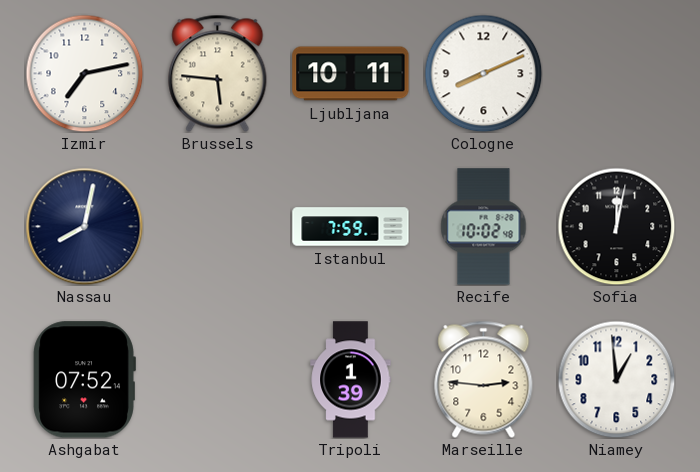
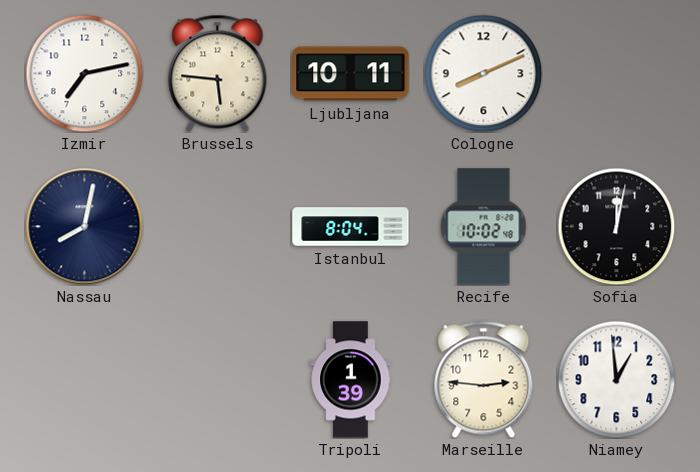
Istanbul: 7:59 -> 8:04
Ashgabat: 07:52 -> none
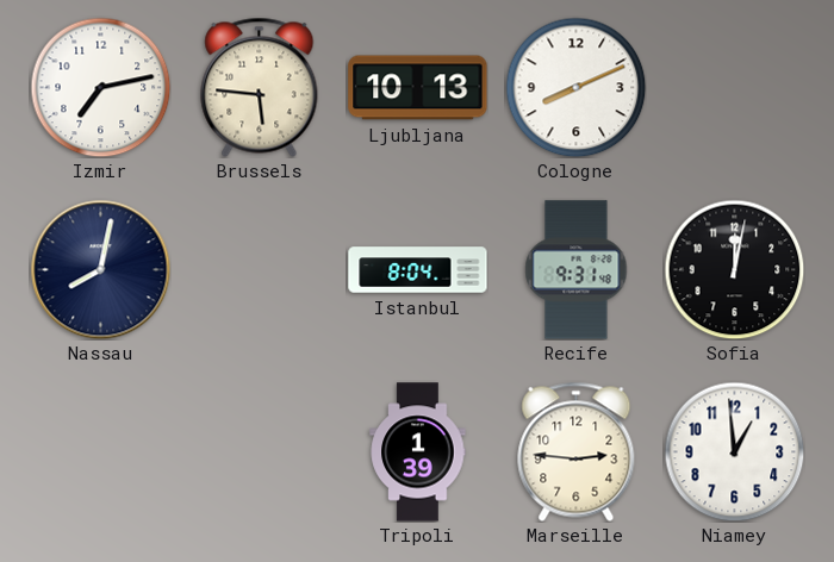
Ljubljana: 10:11 -> 10:13
Recife: 10:02 -> 9:31
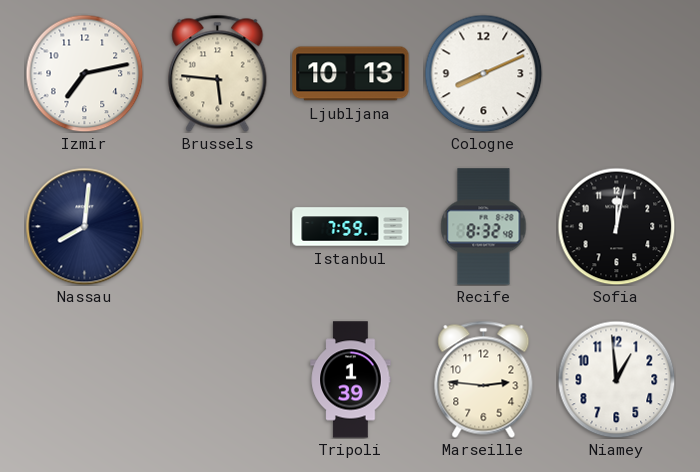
Nassau: 8:02 -> 8:01
Istanbul: 8:04 -> 7:59
Recife: 9:31 -> 8:32
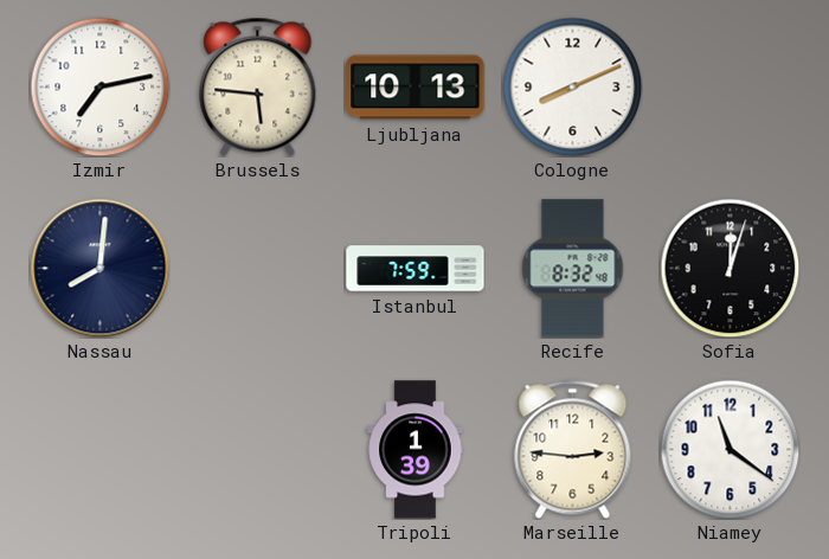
Sofia: 12:02 -> 12:03
Niamey: 12:59 -> 11:21
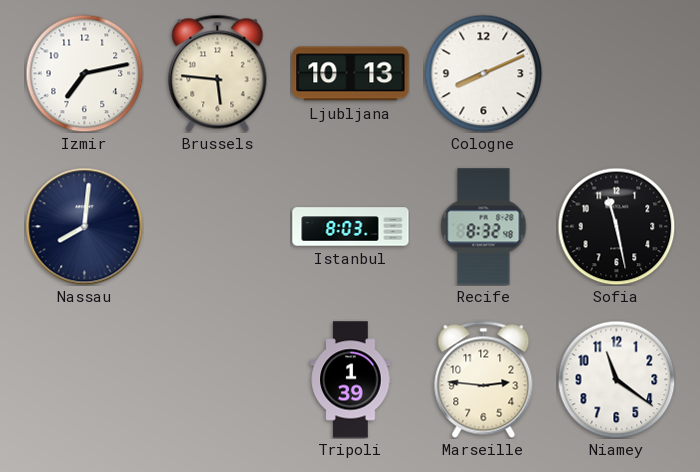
Istanbul: 7:59 -> 8:03
Sofia: 12:03 -> 11:28
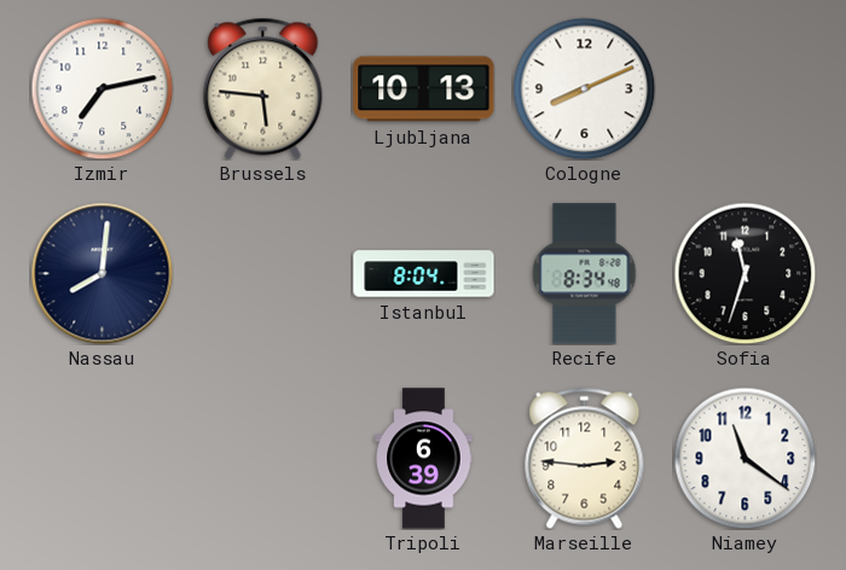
Istanbul: 8:03 -> 8:04
Recife: 8:32 -> 8:34
Sofia: 11:28 -> 11:33
Tripoli: 1:39 -> 6:39
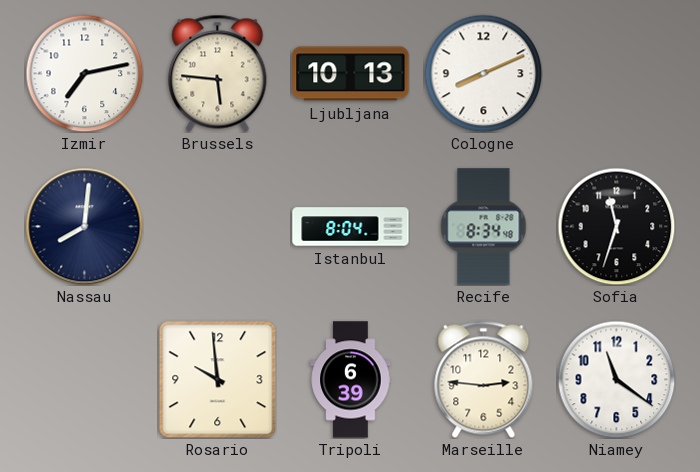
Rosario: none -> 9:59
